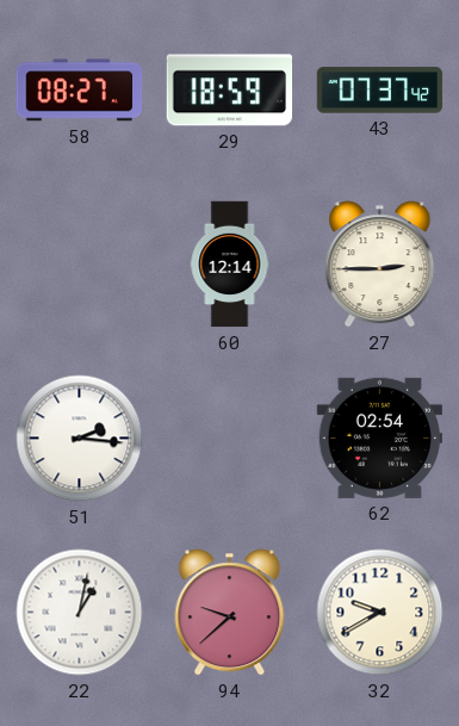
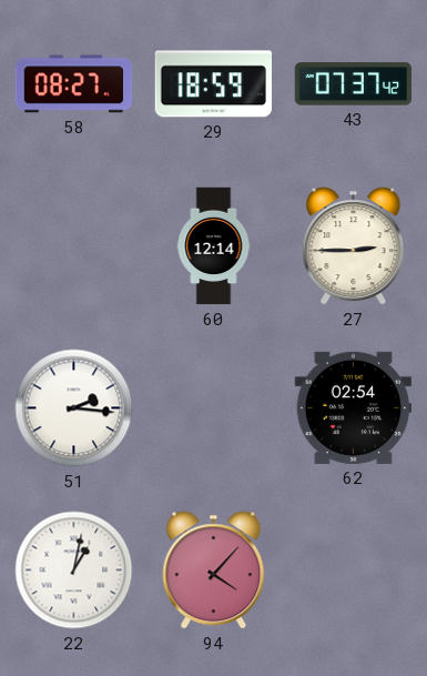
94: 9:38 -> 4:07
32: 9:40 -> none
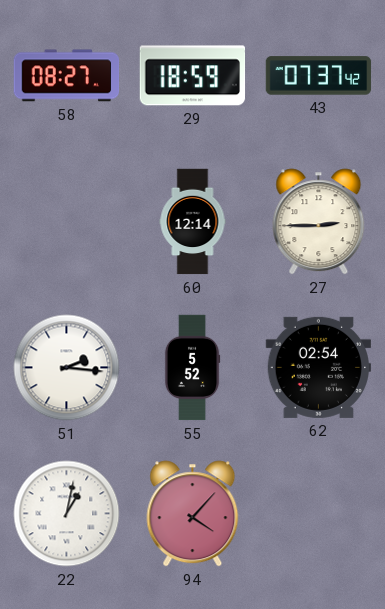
55: none -> 5:52
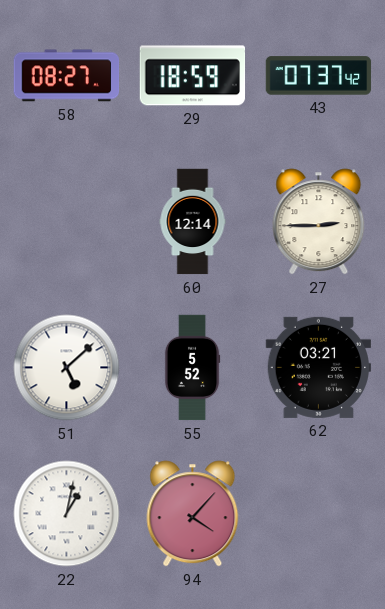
51: 2:16 -> 5:08
62: 02:54 -> 03:21
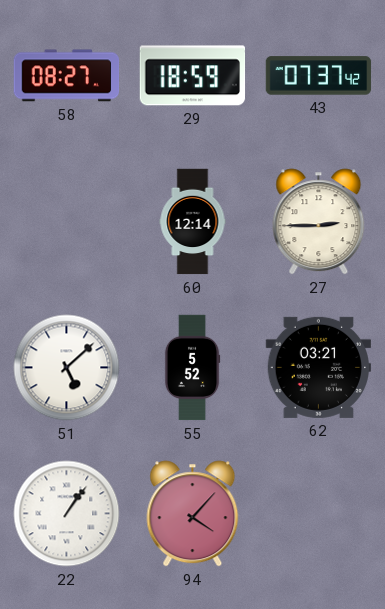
22: 1:02 -> 1:06
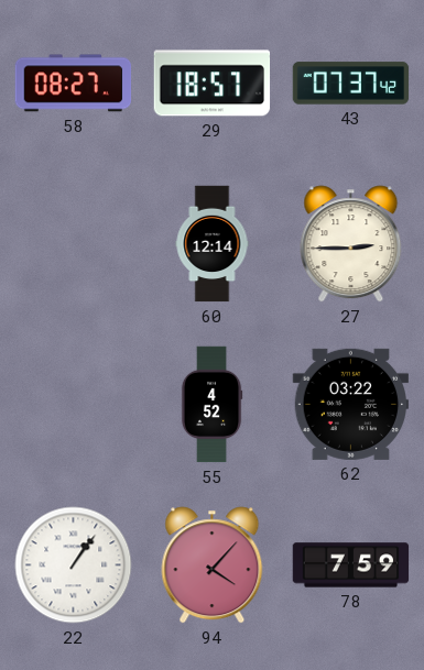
29: 18:59 -> 18:57
51: 5:08 -> none
55: 5:52 -> 4:52
62: 03:21 -> 03:22
78: none -> 7:59
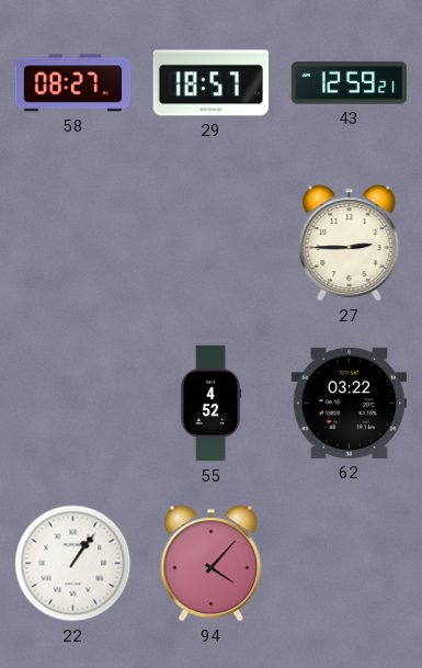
43: 07:37 -> 12:59
60: 12:14 -> none
78: 7:59 -> none
